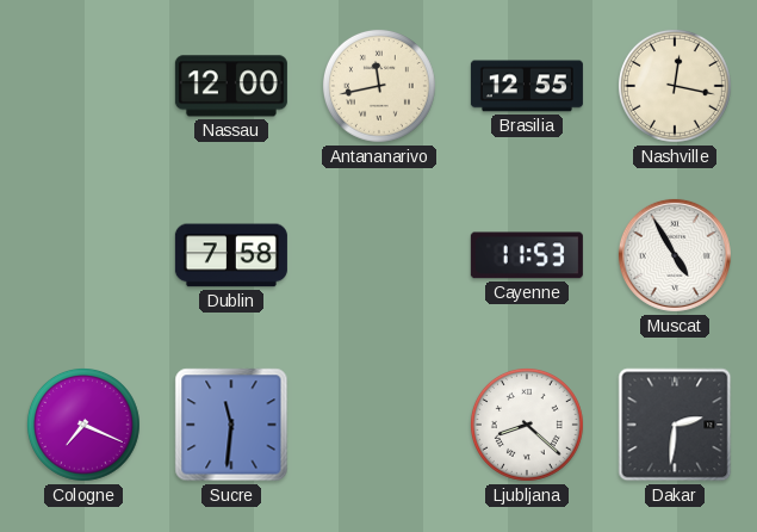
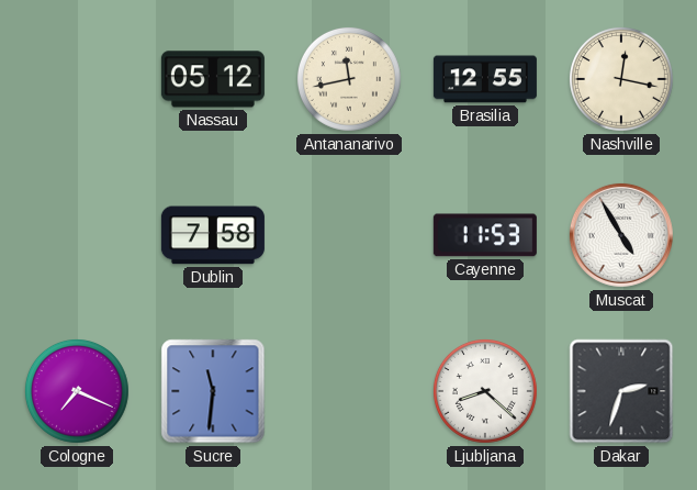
Nassau: 12:00 -> 05:12
Dakar: 2:31 -> 2:33
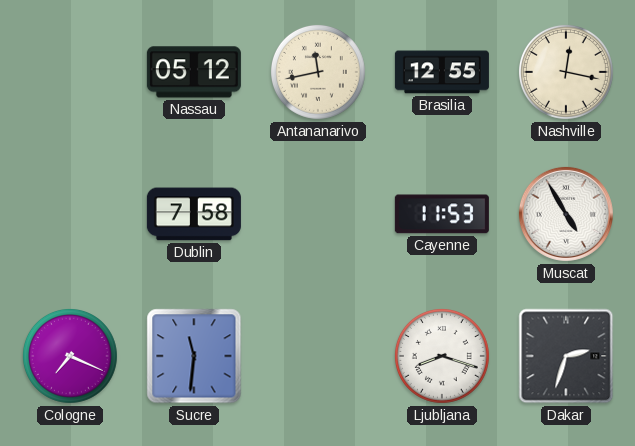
Ljubljana: 8:22 -> 8:18
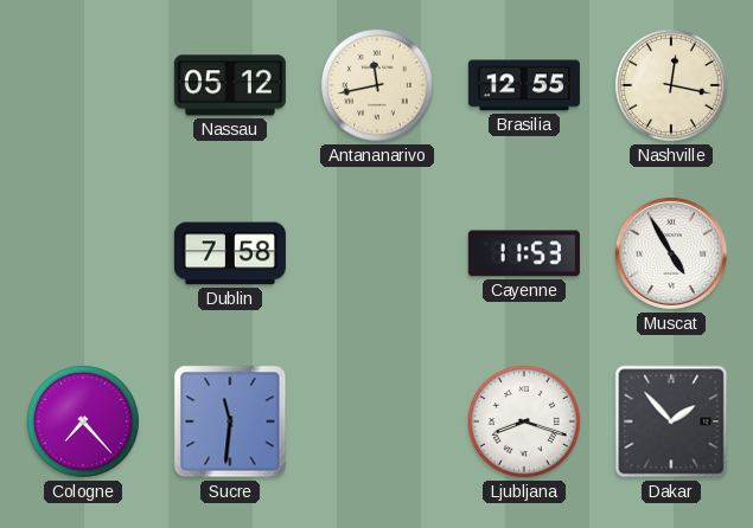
Cologne: 7:19 -> 7:23
Dakar: 2:33 -> 1:53
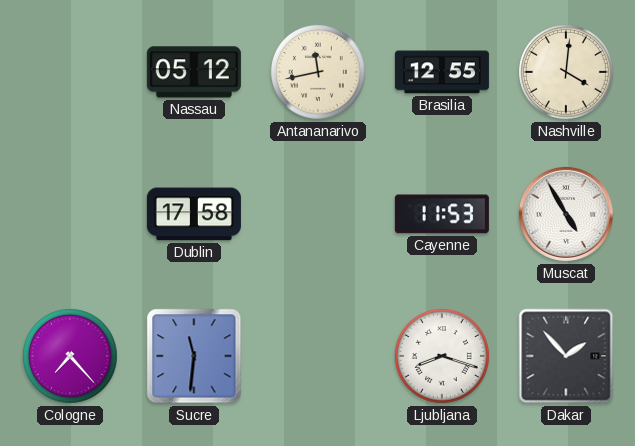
Nashville: 12:17 -> 4:01
Dublin: 7:58 -> 17:58
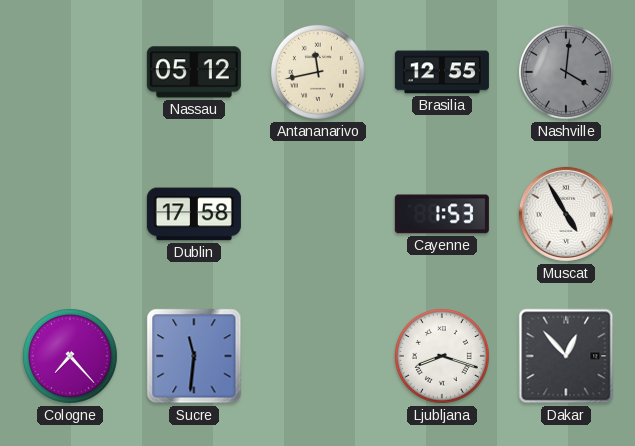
Nashville dial: cream -> grey
Cayenne: 11:53 -> 1:53
Dakar: 1:53 -> 12:53
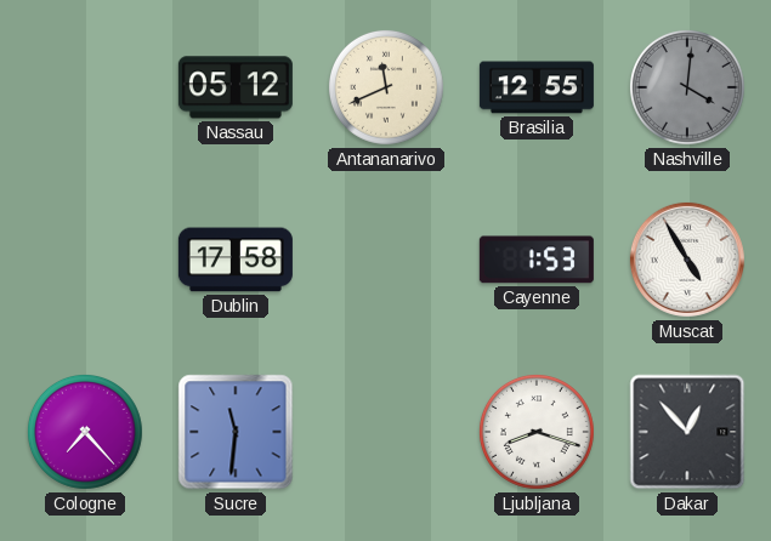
Antananarivo: 11:43 -> 11:41
